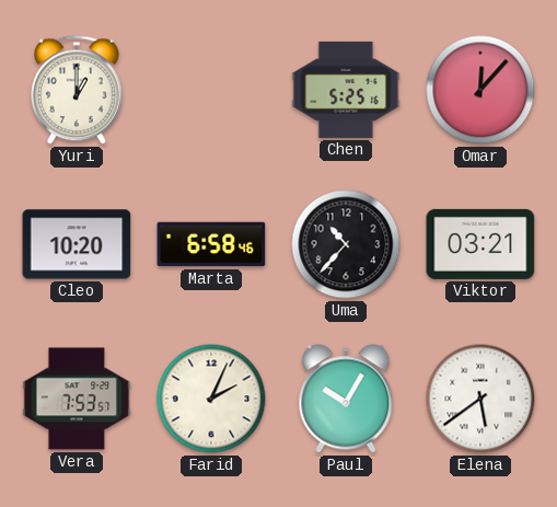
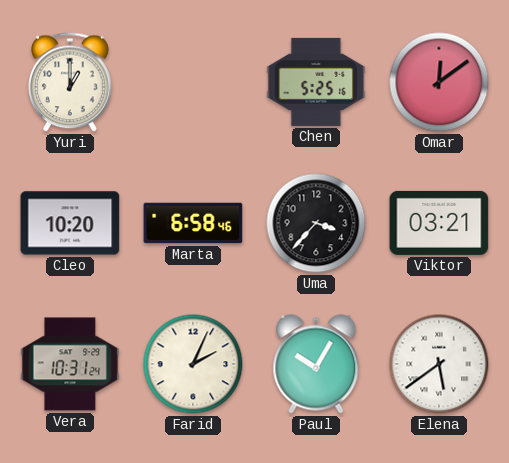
Omar: 12:07 -> 12:09
Uma: 10:37 -> 3:37
Vera: 7:53 -> 10:31
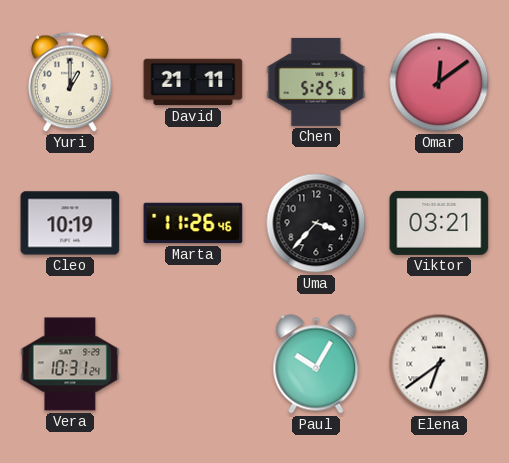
David: none -> 21:11
Cleo: 10:20 -> 10:19
Marta: 6:58 -> 11:26
Farid: 2:04 -> none
Elena: 5:39 -> 6:39
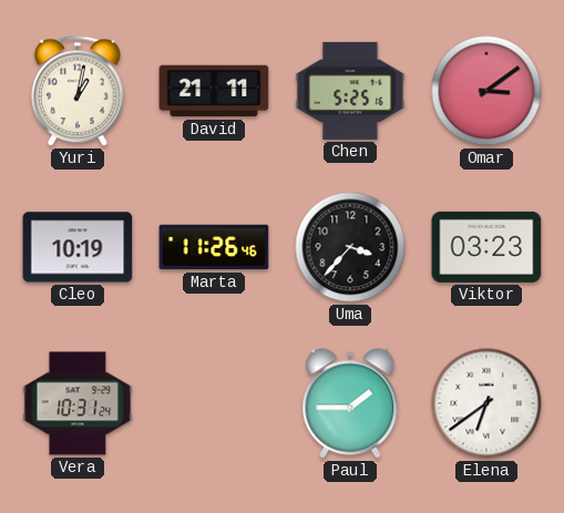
Yuri: 1:00 -> 1:02
Omar: 12:09 -> 3:09
Viktor: 03:21 -> 03:23
Paul: 10:05 -> 1:45
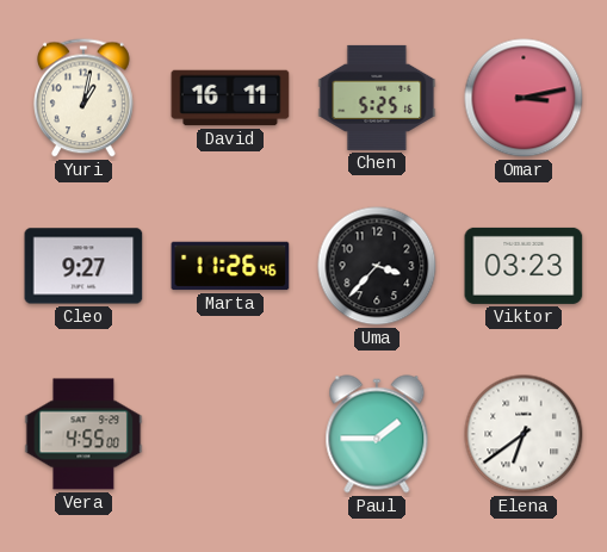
David: 21:11 -> 16:11
Omar: 3:09 -> 3:13
Cleo: 10:19 -> 9:27
Vera: 10:31 -> 4:55
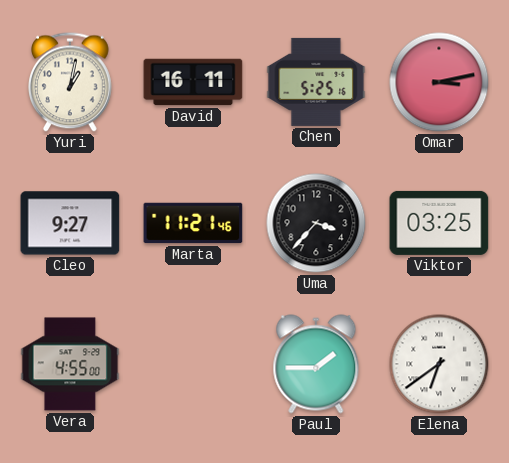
Marta: 11:26 -> 11:21
Viktor: 03:23 -> 03:25
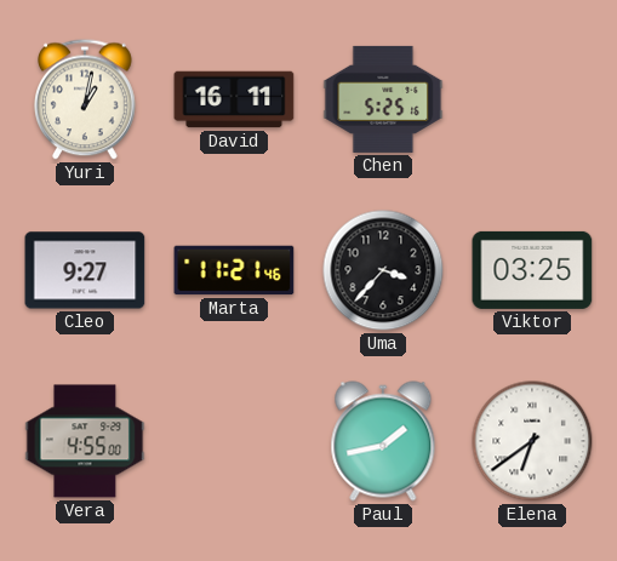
Omar: 3:13 -> none
Paul: 1:45 -> 1:43
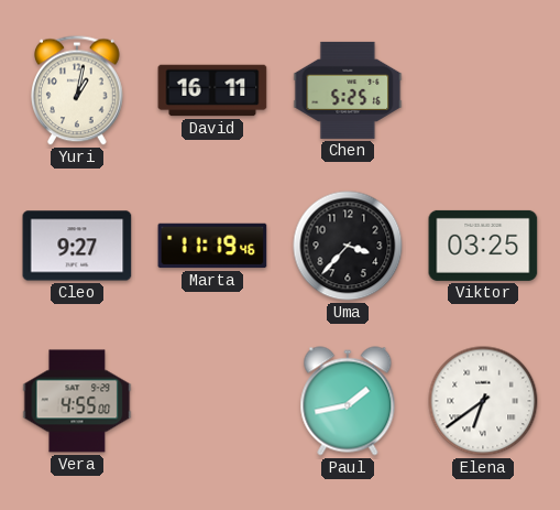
Marta: 11:21 -> 11:19
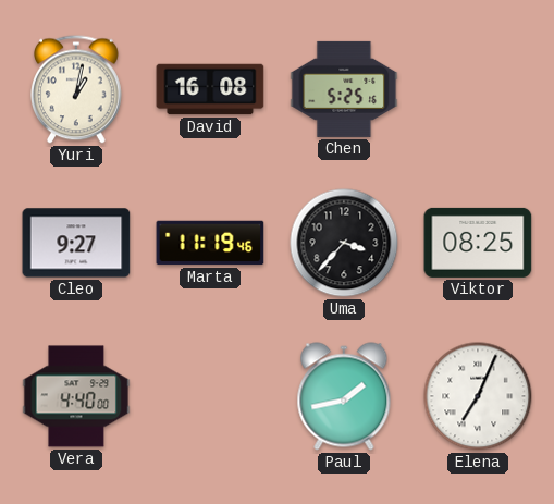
David: 16:11 -> 16:08
Viktor: 03:25 -> 08:25
Vera: 4:55 -> 4:40
Elena: 6:39 -> 7:04
